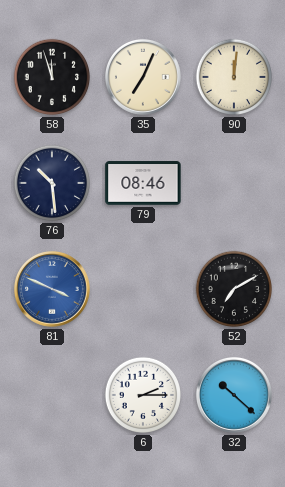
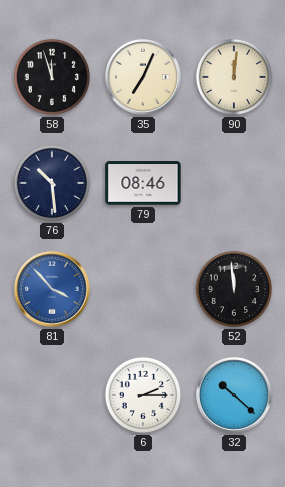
81: 3:49 -> 3:53
52: 7:10 -> 11:59
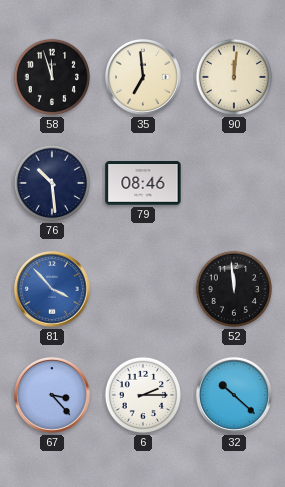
35: 7:04 -> 6:59
67: none -> 3:23
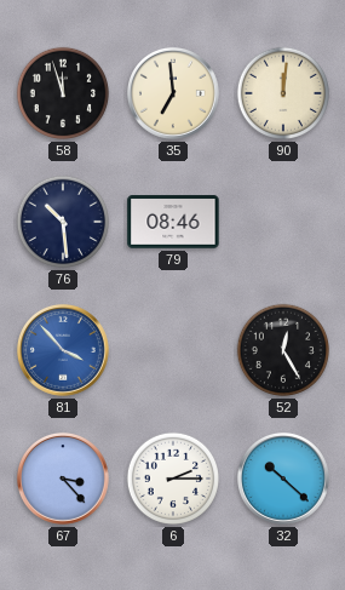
52: 11:59 -> 12:25
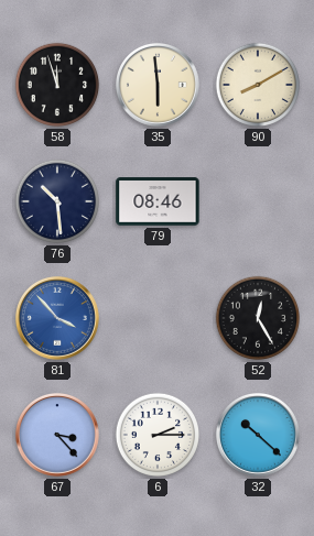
35: 6:59 -> 5:59
90: 12:01 -> 8:10
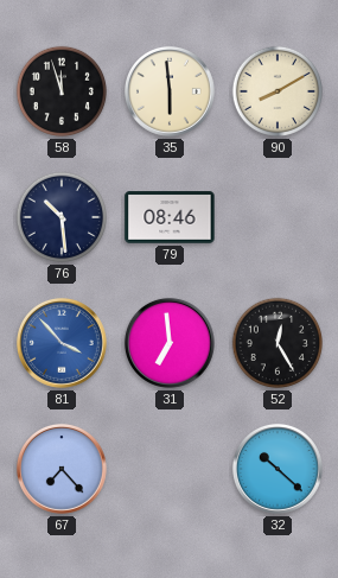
31: none -> 6:59
67: 3:23 -> 7:23
6: 2:15 -> none
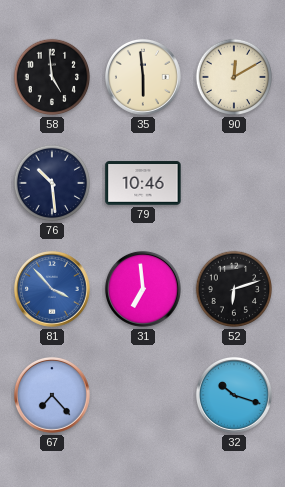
58: 11:57 -> 4:59
90: 8:10 -> 12:10
79: 08:46 -> 10:46
52: 12:25 -> 6:12
32: 10:22 -> 10:18
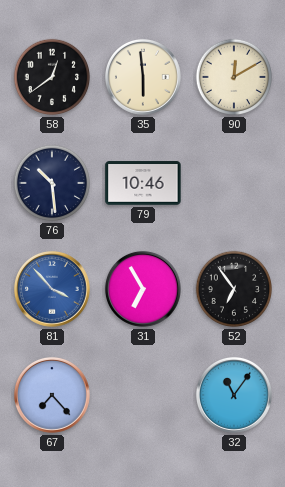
58: 4:59 -> 12:39
31: 6:59 -> 6:55
52: 6:12 -> 6:54
32: 10:18 -> 11:06
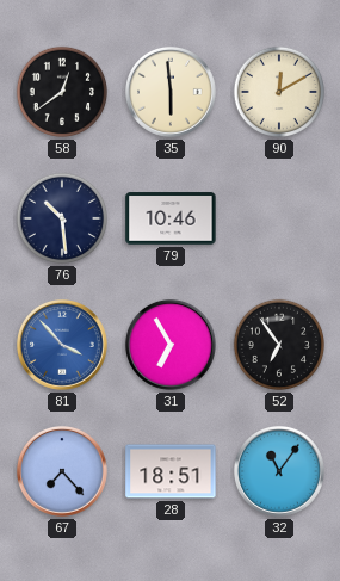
28: none -> 18:51
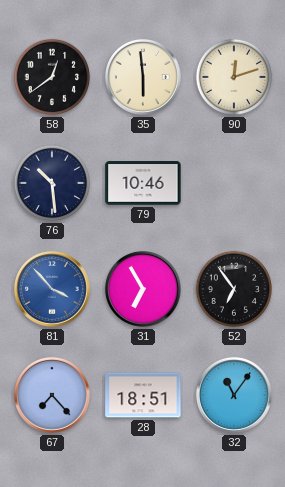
90: 12:10 -> 12:12
